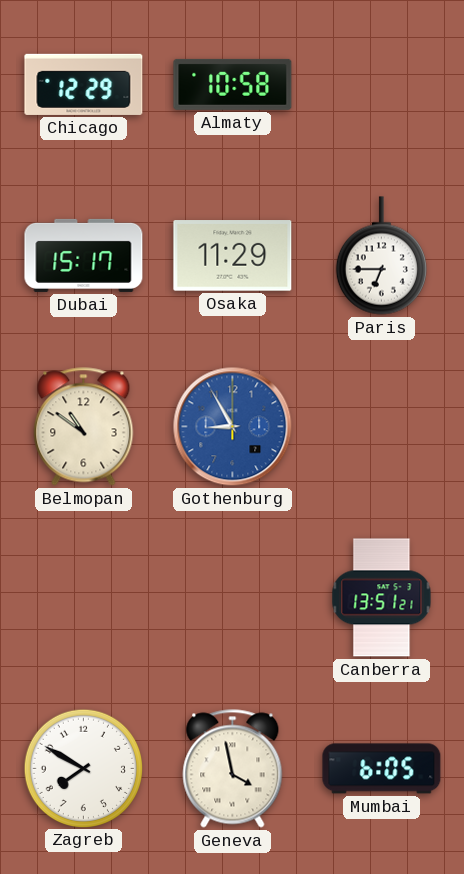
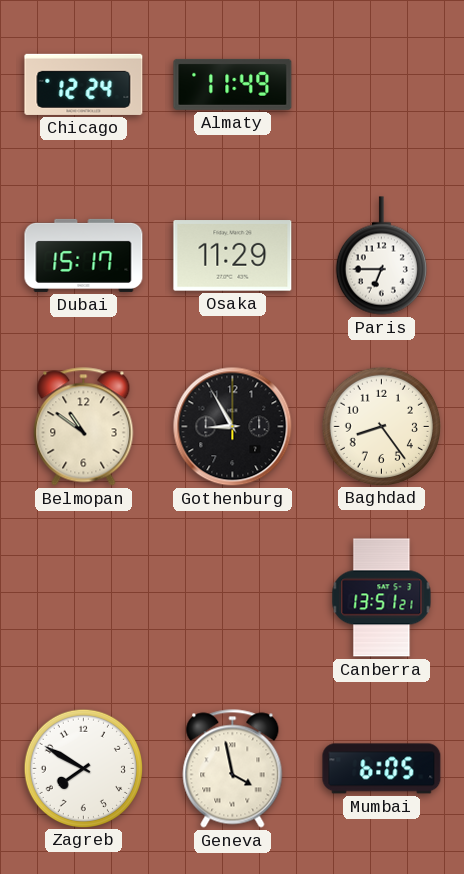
Chicago: 12:29 -> 12:24
Almaty: 10:58 -> 11:49
Gothenburg dial: blue -> black
Baghdad: none -> 8:24
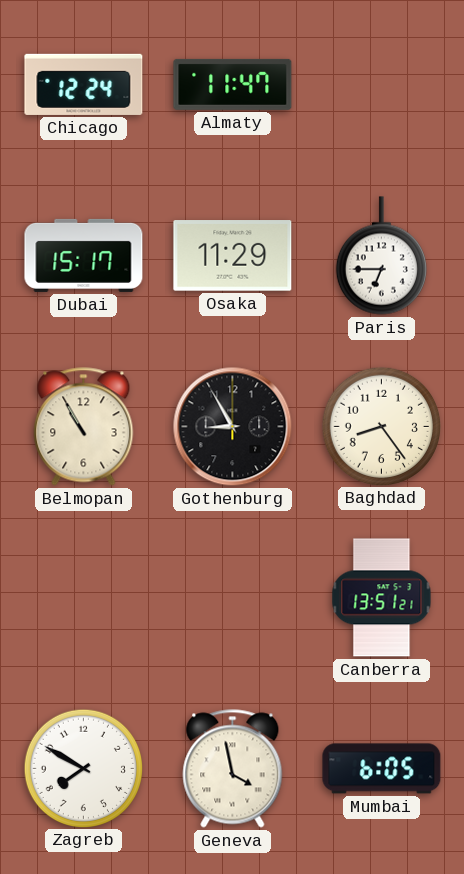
Almaty: 11:49 -> 11:47
Belmopan: 10:51 -> 10:55
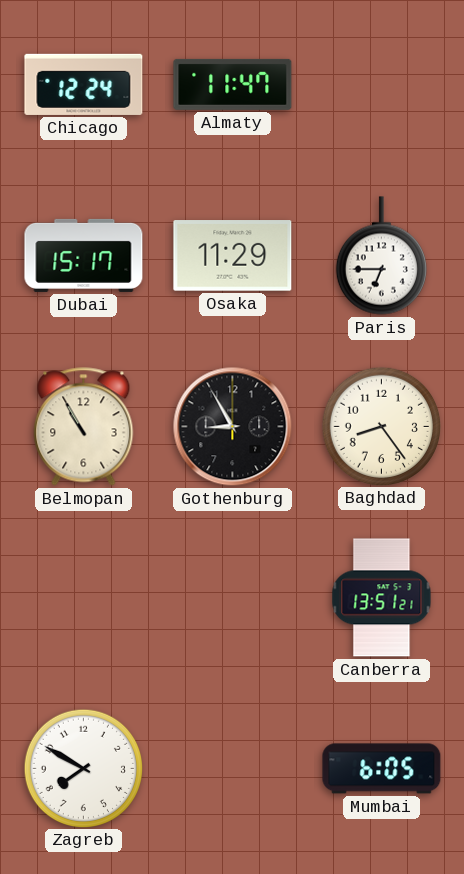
Geneva: 3:58 -> none
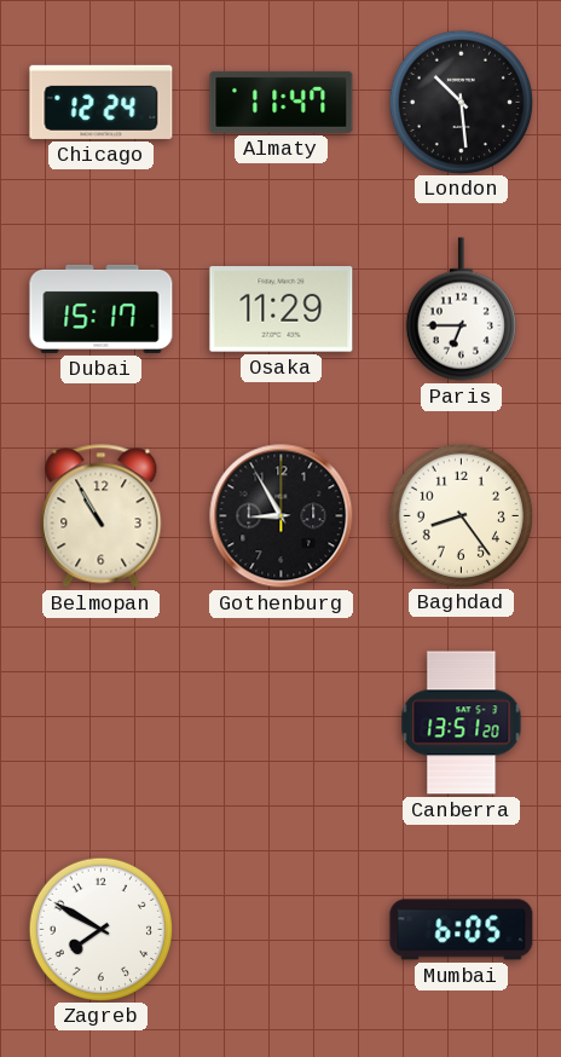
London: none -> 10:29
Canberra: 13:51:21 -> 13:51:20
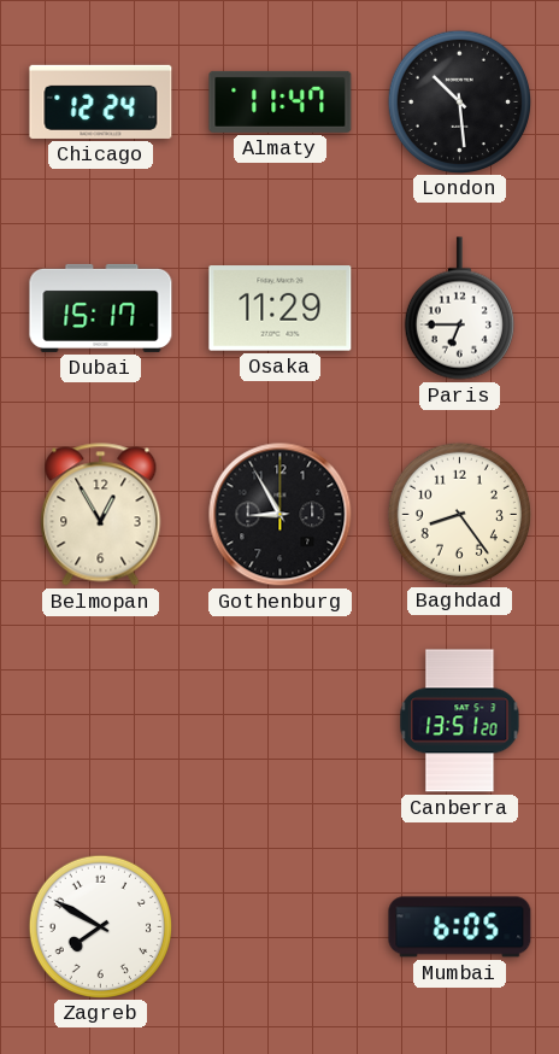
Belmopan: 10:55 -> 12:55
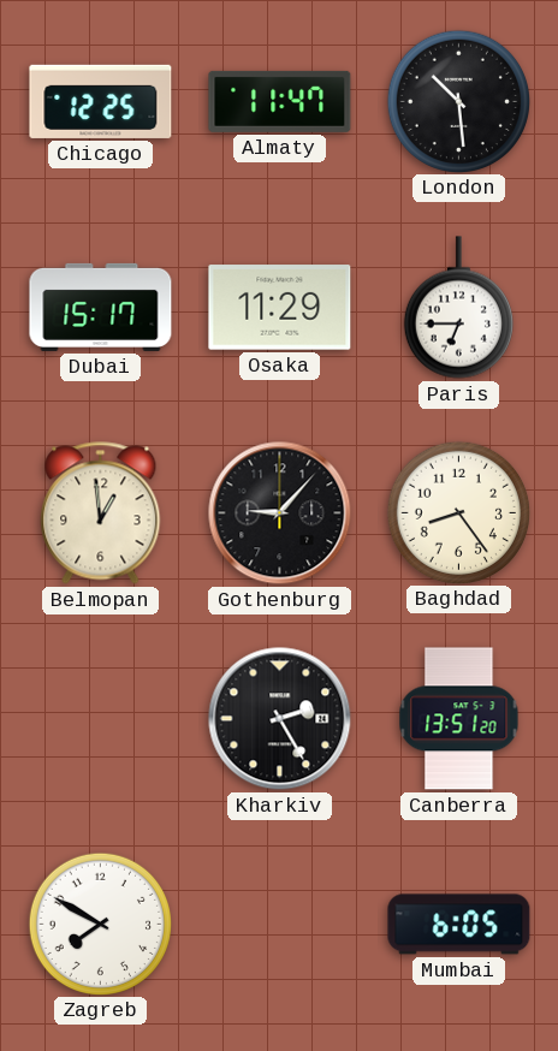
Chicago: 12:24 -> 12:25
Belmopan: 12:55 -> 12:59
Gothenburg: 8:55 -> 9:07
Kharkiv: none -> 2:25
